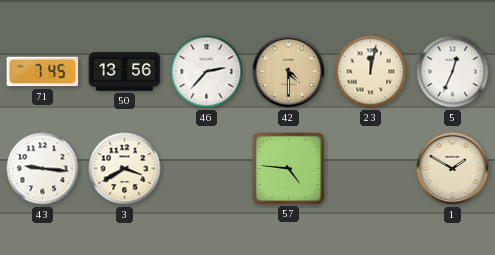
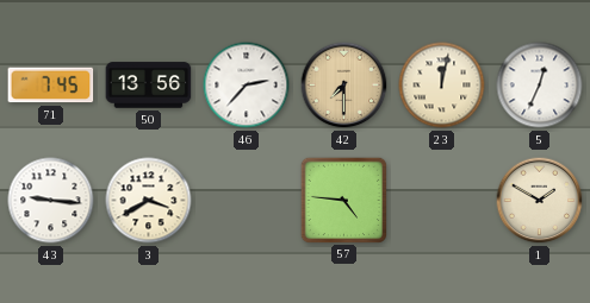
42: 4:30 -> 7:30
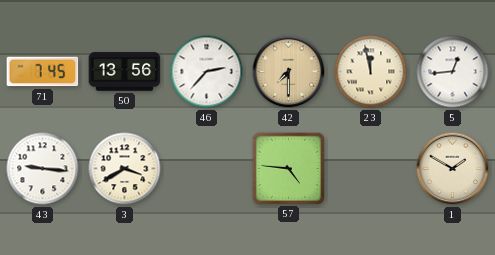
23: 12:02 -> 11:58
5: 12:34 -> 12:44
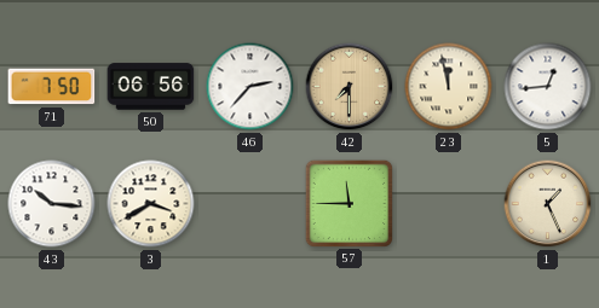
71: 7:45 -> 7:50
50: 13:56 -> 06:56
43: 9:16 -> 10:16
57: 4:46 -> 11:45
1: 1:50 -> 1:26
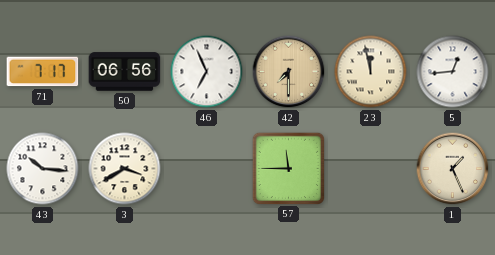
71: 7:50 -> 7:17
46: 2:37 -> 6:56
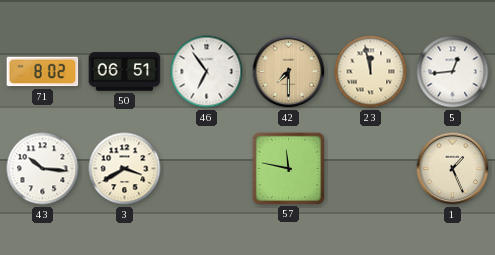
71: 7:17 -> 8:02
50: 06:56 -> 06:51
46: 6:56 -> 6:54
57: 11:45 -> 11:47
